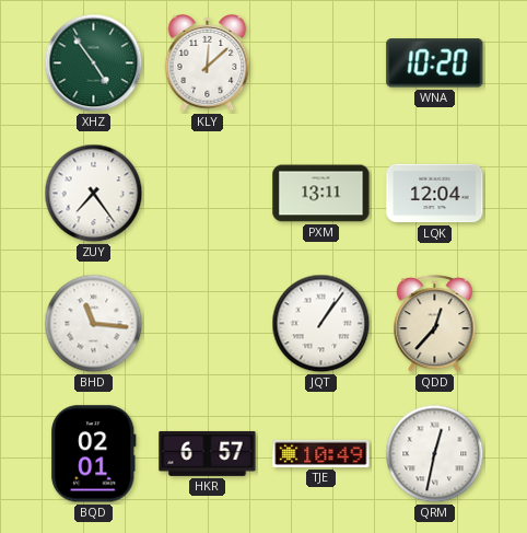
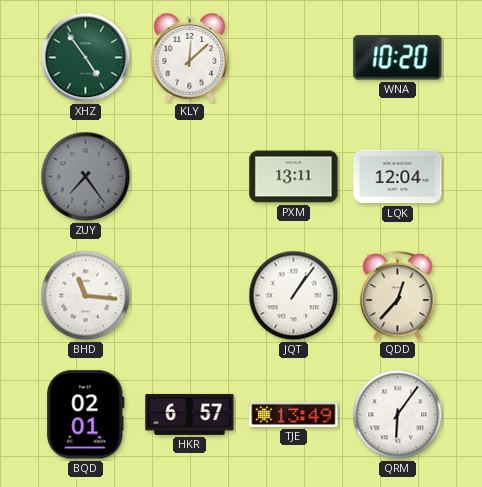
ZUY dial: white -> grey
TJE: 10:49 -> 13:49
QRM: 12:32 -> 6:06
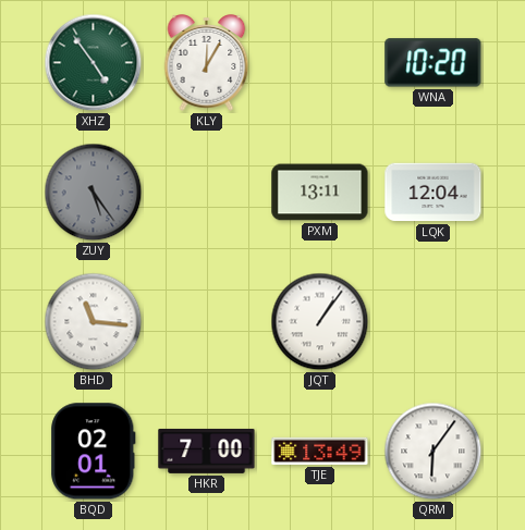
KLY: 12:08 -> 12:05
ZUY: 7:24 -> 5:24
QDD: 12:37 -> none
HKR: 6:57 -> 7:00
